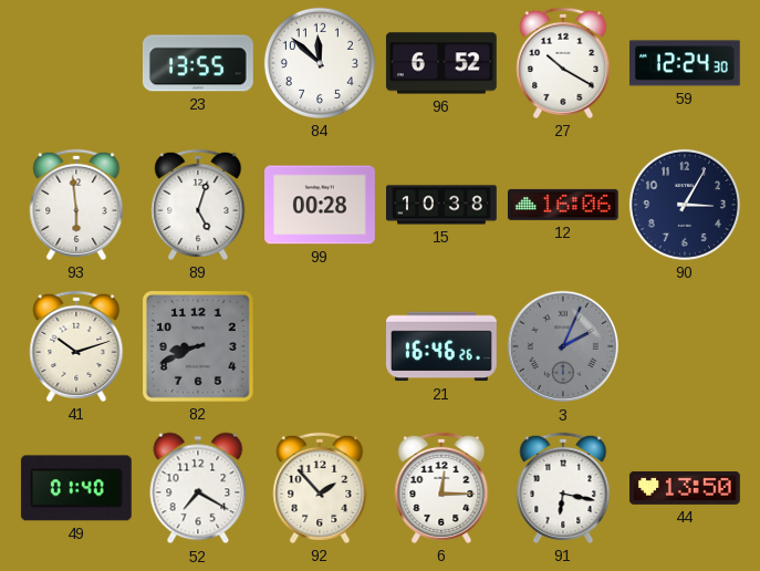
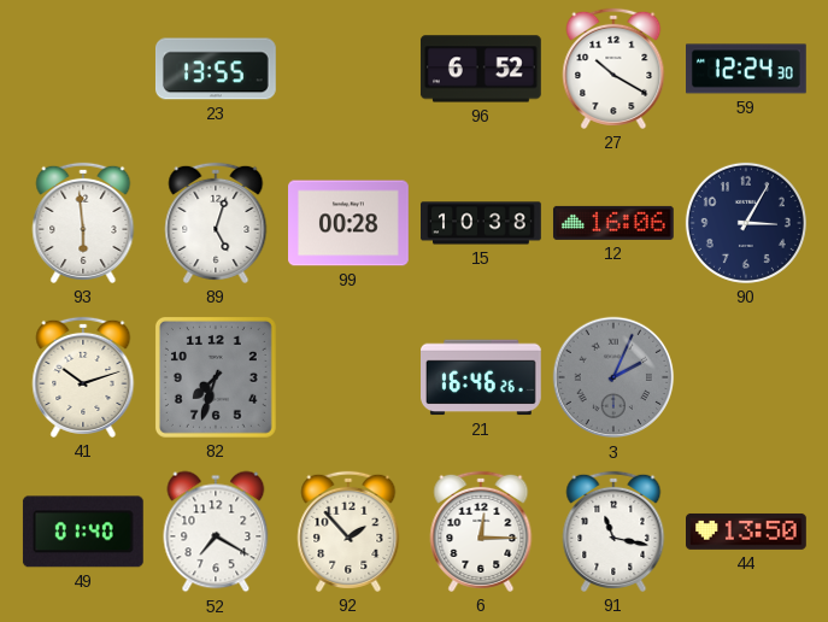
84: 11:52 -> none
82: 8:41 -> 7:33
91: 6:17 -> 11:17
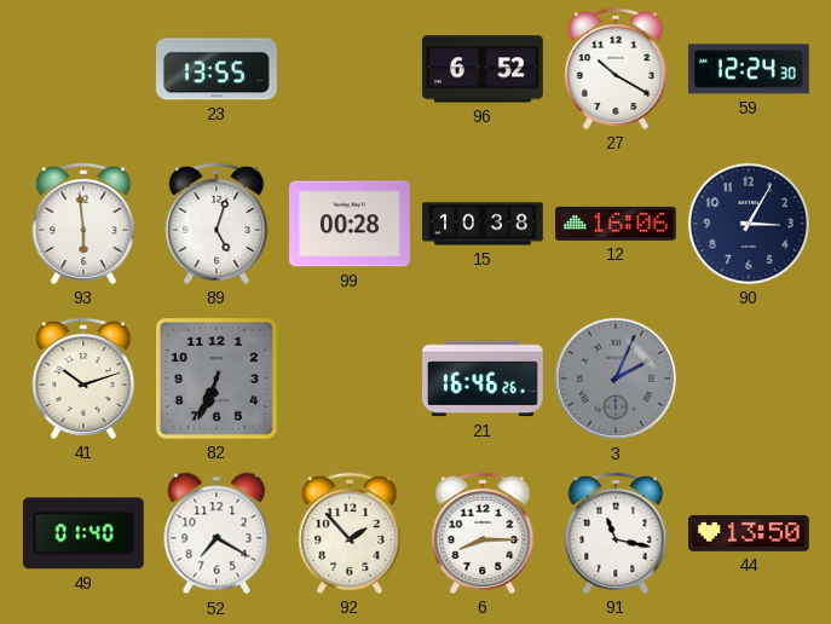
82: 7:33 -> 6:34
6: 12:15 -> 8:15
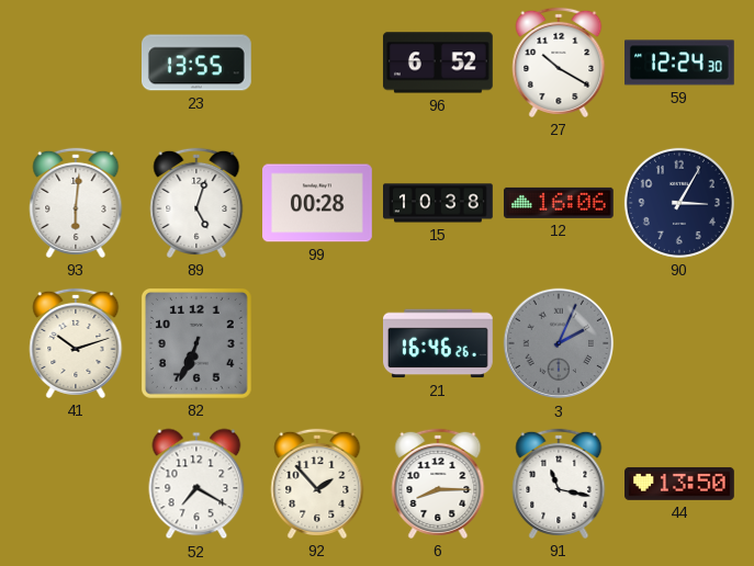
93: 5:59 -> 6:01
49: 01:40 -> none
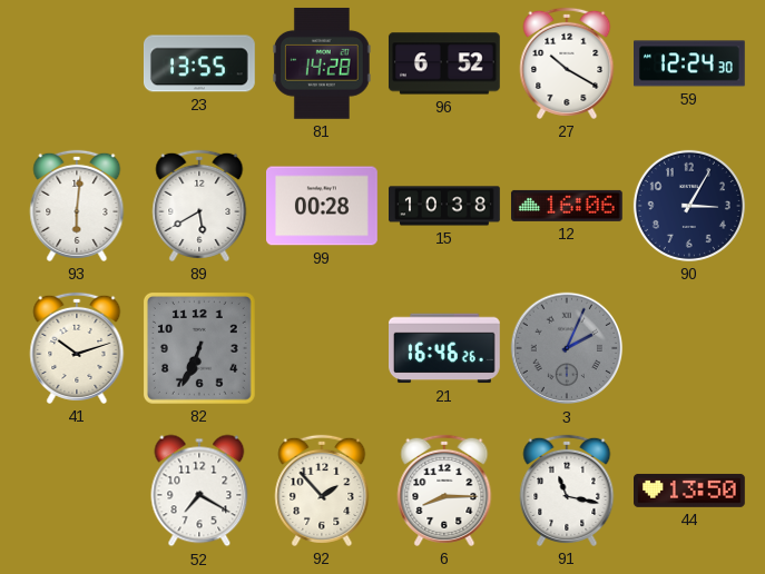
81: none -> 14:28
89: 5:03 -> 5:40
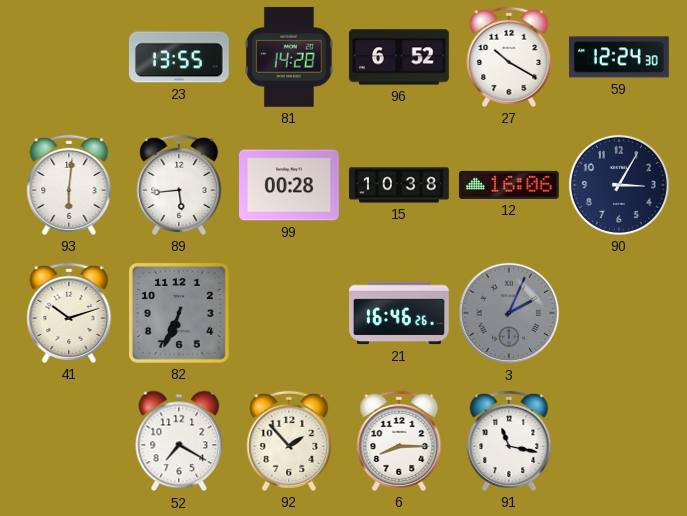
89: 5:40 -> 5:44
44: 13:50 -> none
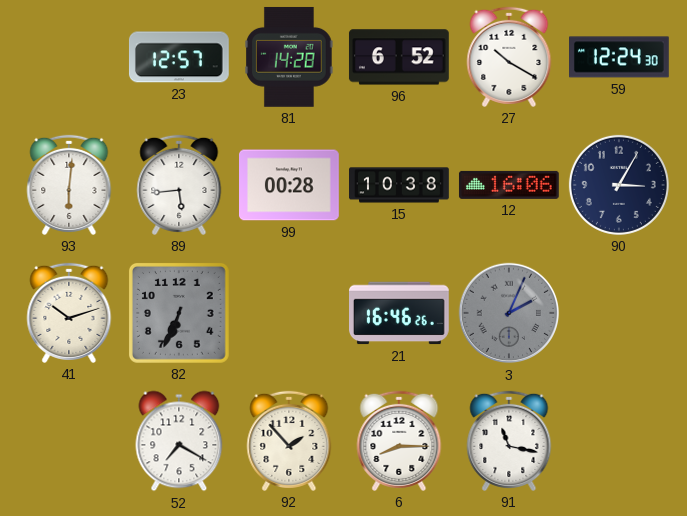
23: 13:55 -> 12:57
